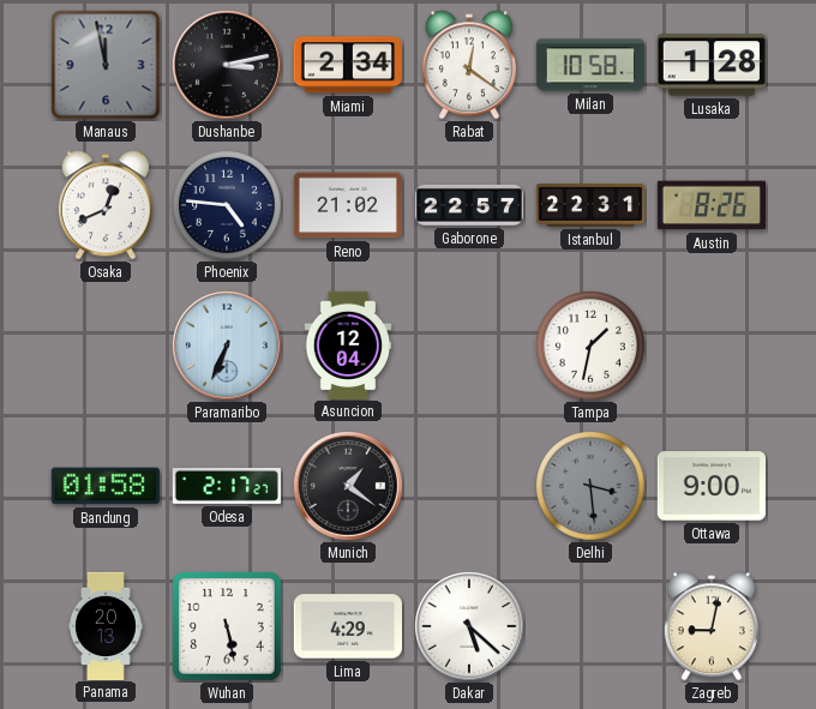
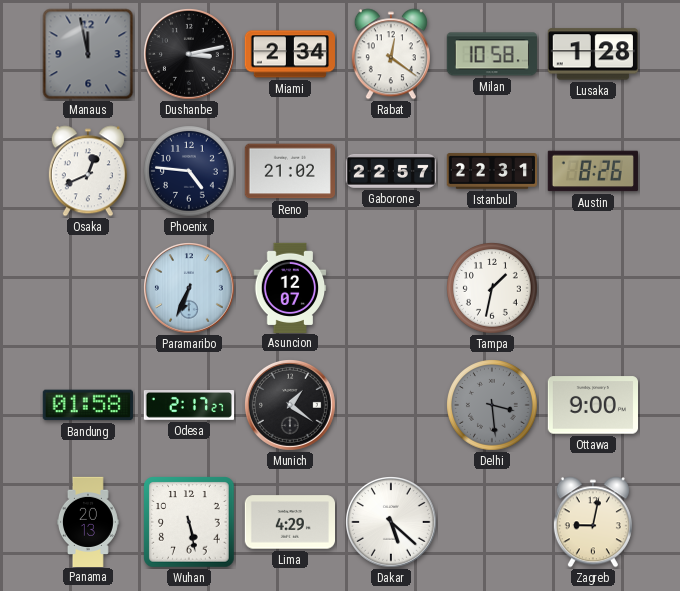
Asuncion: 12:04 -> 12:07
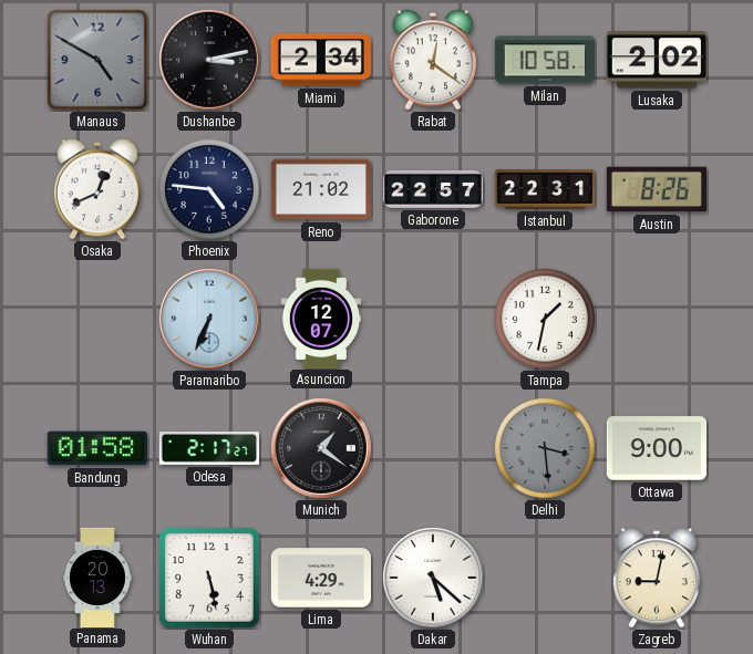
Manaus: 11:58 -> 4:50
Lusaka: 1:28 -> 2:02
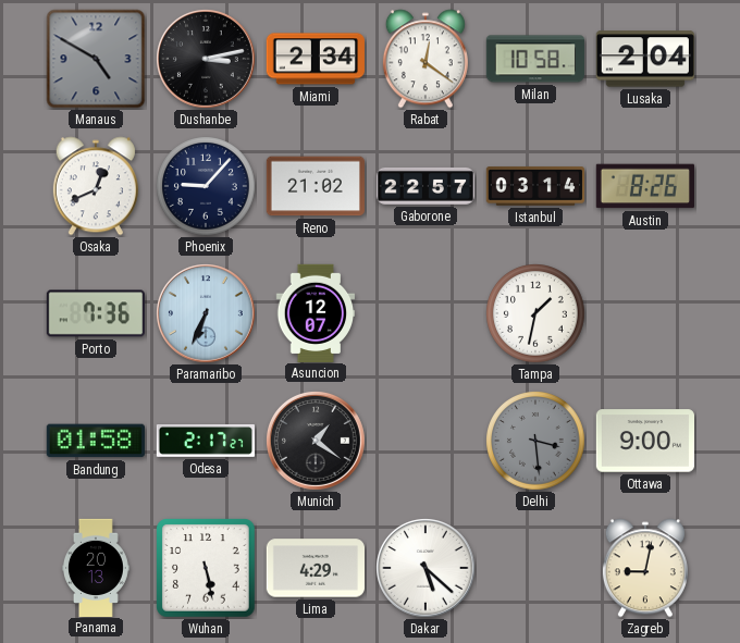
Lusaka: 2:02 -> 2:04
Phoenix: 4:46 -> 9:07
Istanbul: 22:31 -> 03:14
Porto: none -> 7:36
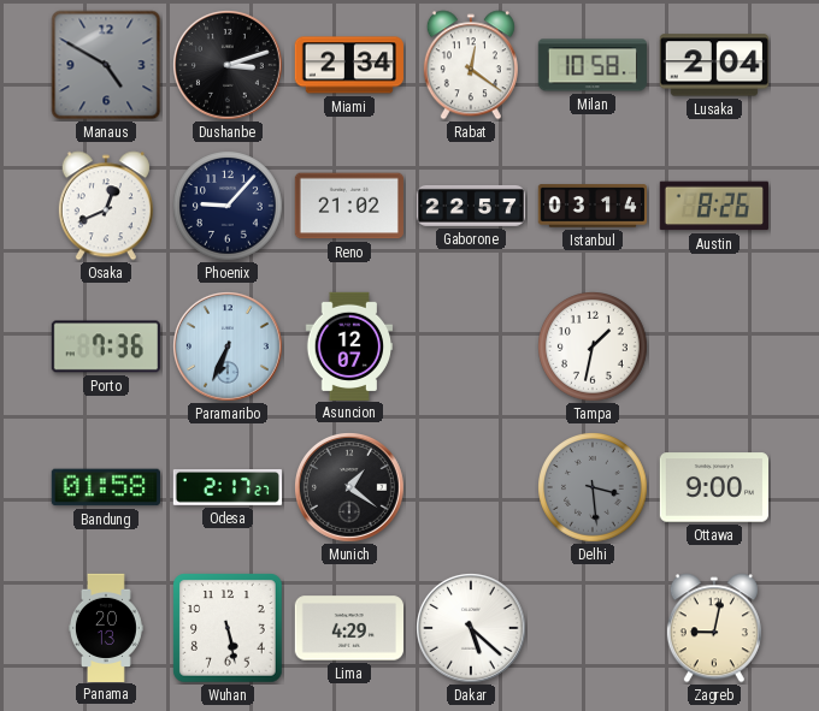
Dushanbe: 3:13 -> 3:12
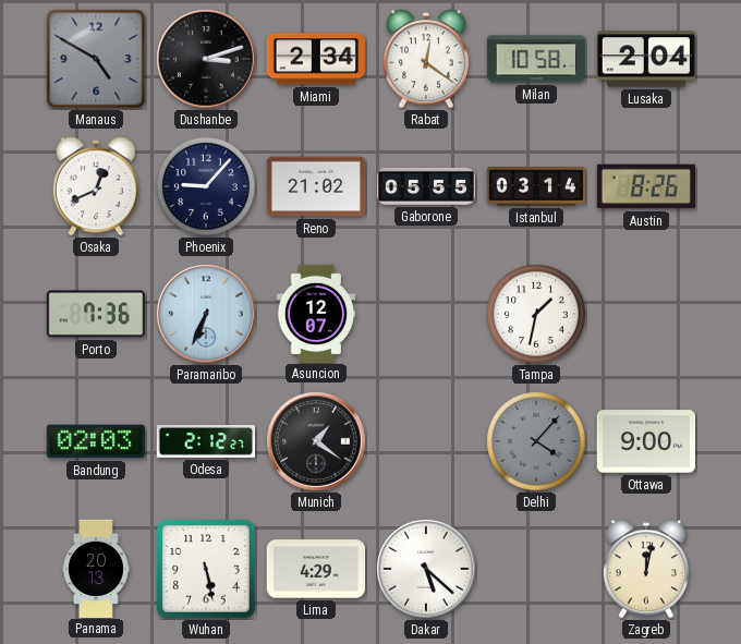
Gaborone: 22:57 -> 05:55
Bandung: 01:58 -> 02:03
Odesa: 2:17 -> 2:12
Delhi: 3:29 -> 4:07
Zagreb: 9:02 -> 12:02
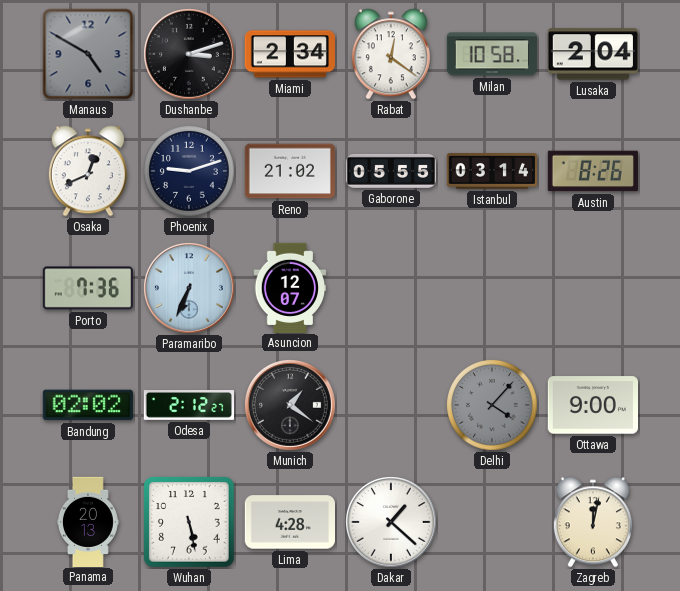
Phoenix: 9:07 -> 9:12
Tampa: 1:32 -> none
Bandung: 02:03 -> 02:02
Lima: 4:29 -> 4:28
Dakar: 5:22 -> 1:22
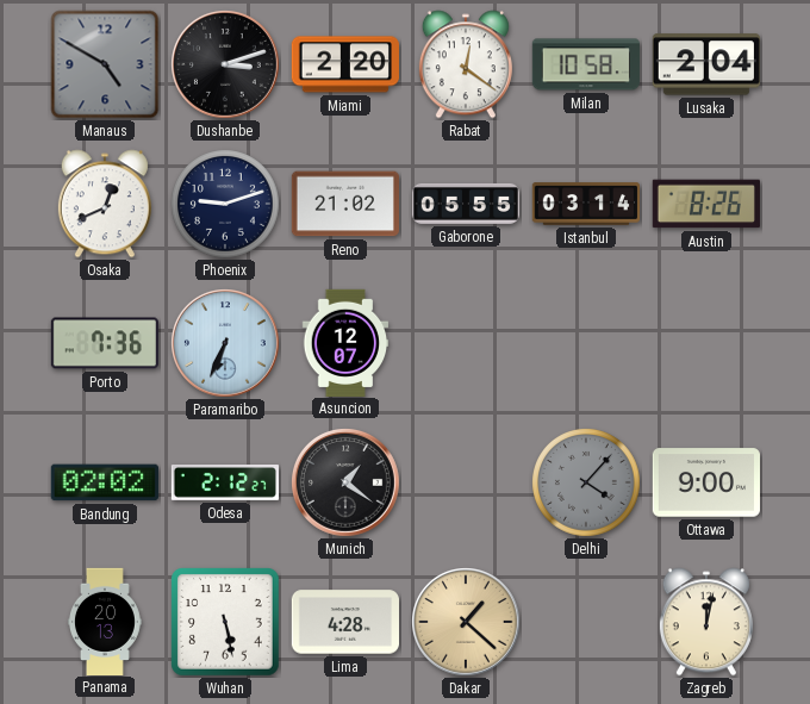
Miami: 2:34 -> 2:20
Dakar dial: white -> champagne
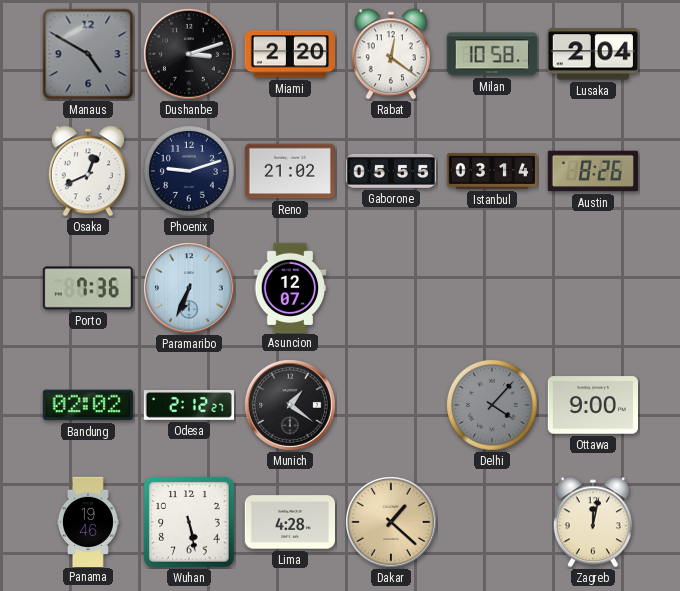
Panama: 20:13 -> 19:46
